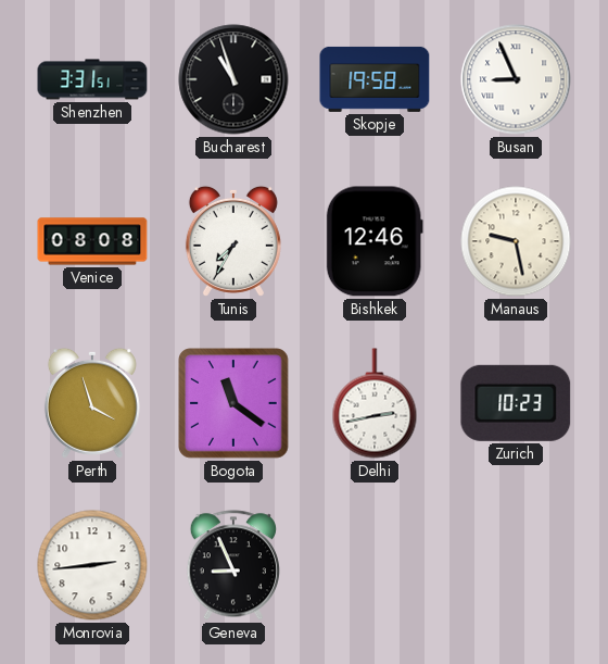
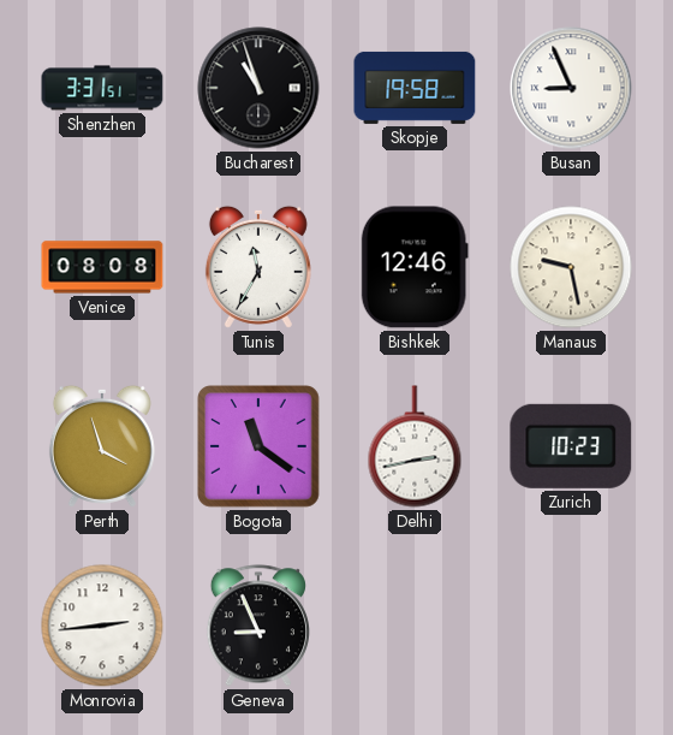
Tunis: 7:35 -> 11:35
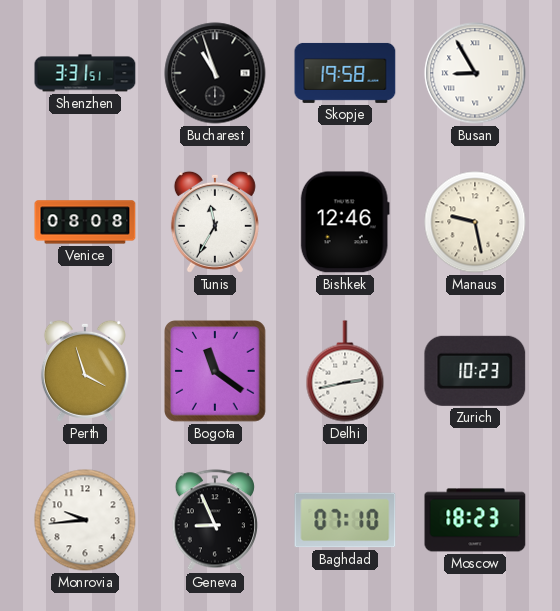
Busan: 8:56 -> 8:55
Monrovia: 2:44 -> 9:44
Baghdad: none -> 07:10
Moscow: none -> 18:23
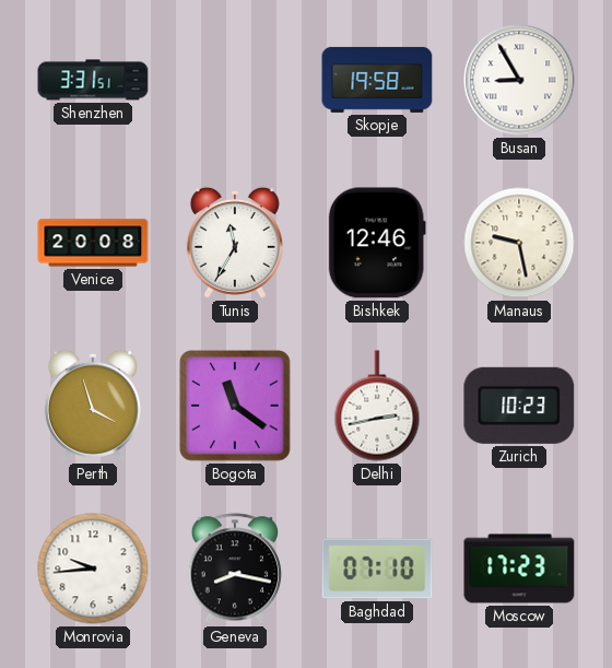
Bucharest: 10:57 -> none
Venice: 08:08 -> 20:08
Geneva: 8:56 -> 8:17
Moscow: 18:23 -> 17:23
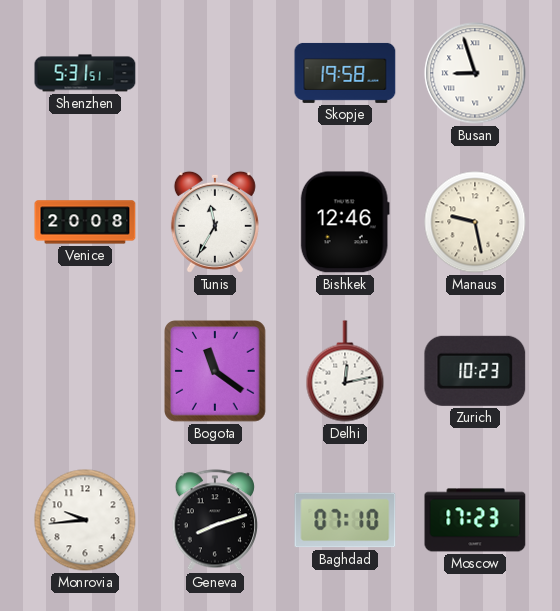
Shenzhen: 3:31 -> 5:31
Busan: 8:55 -> 8:57
Perth: 3:57 -> none
Delhi: 2:43 -> 12:13
Geneva: 8:17 -> 8:12
